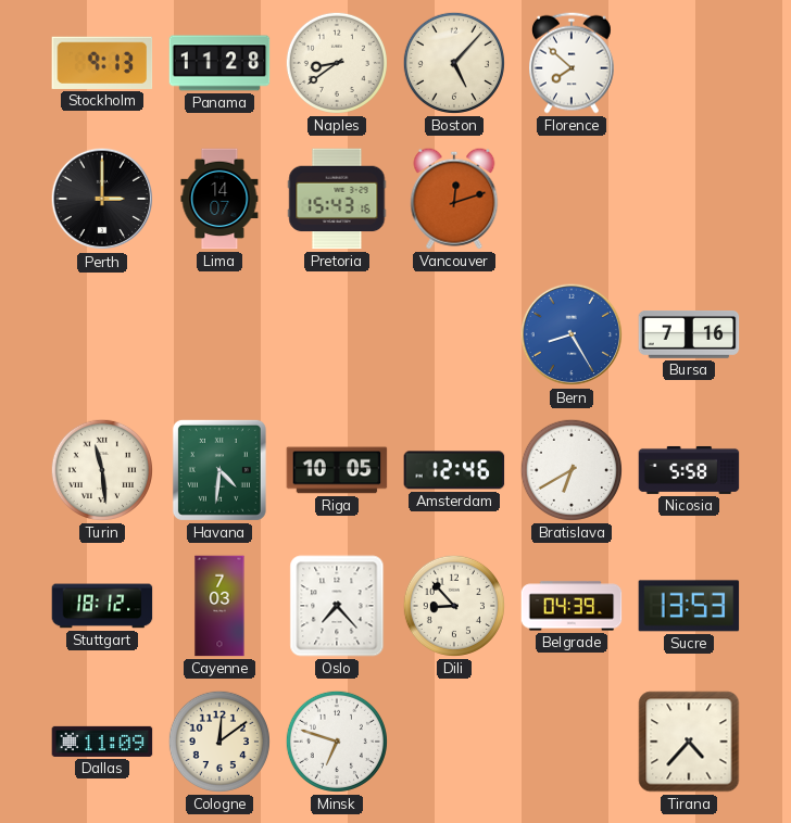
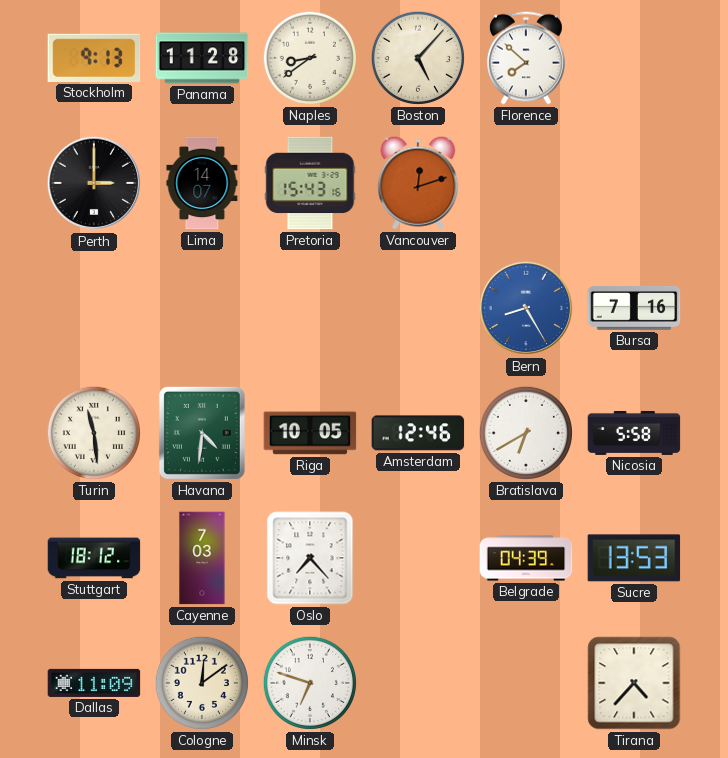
Dili: 8:53 -> none
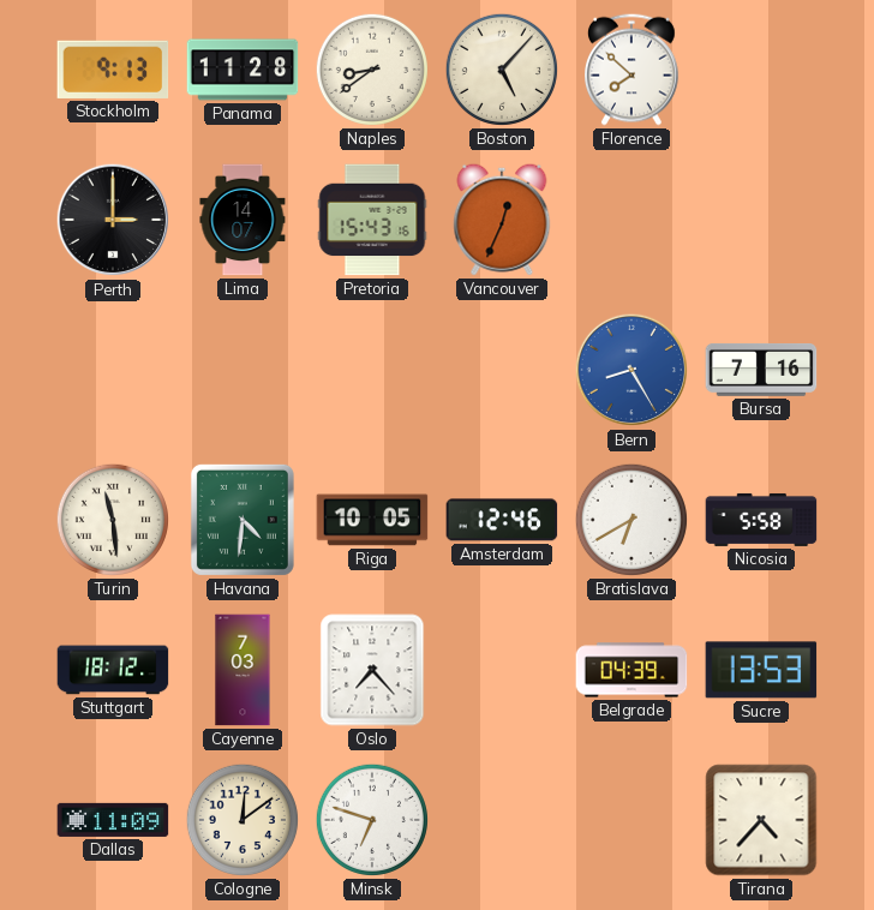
Vancouver: 12:12 -> 12:34
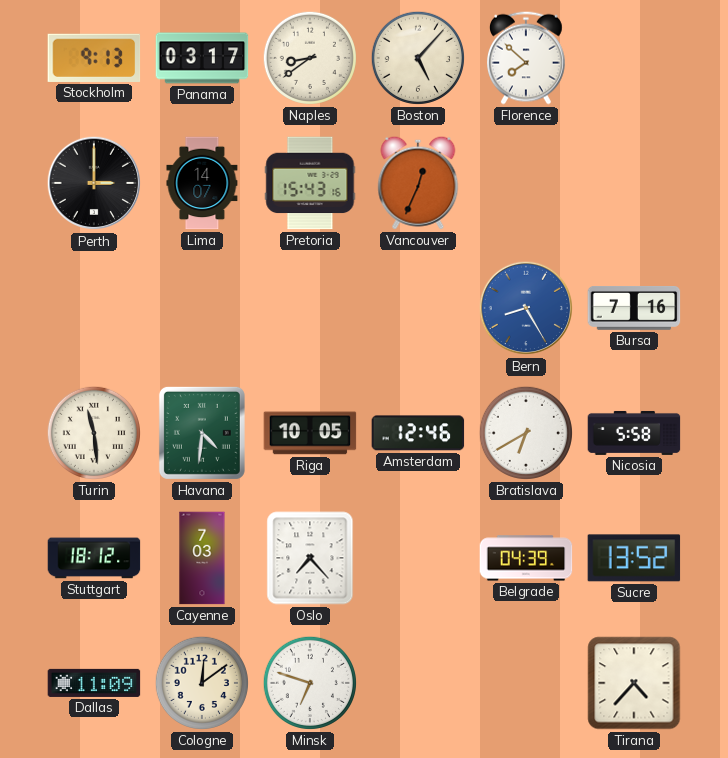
Panama: 11:28 -> 03:17
Sucre: 13:53 -> 13:52
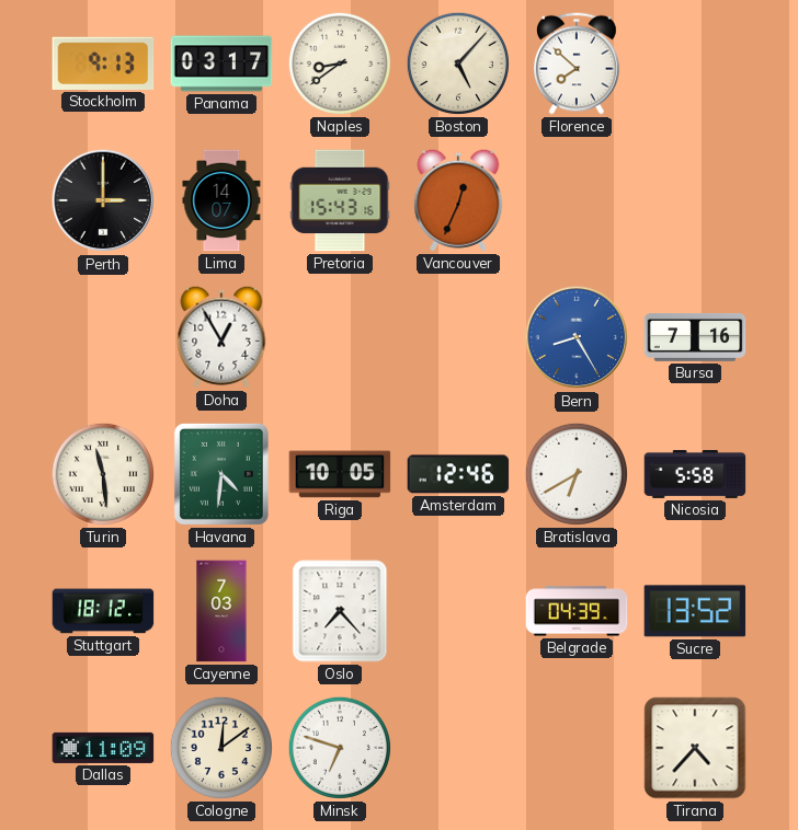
Doha: none -> 12:55
